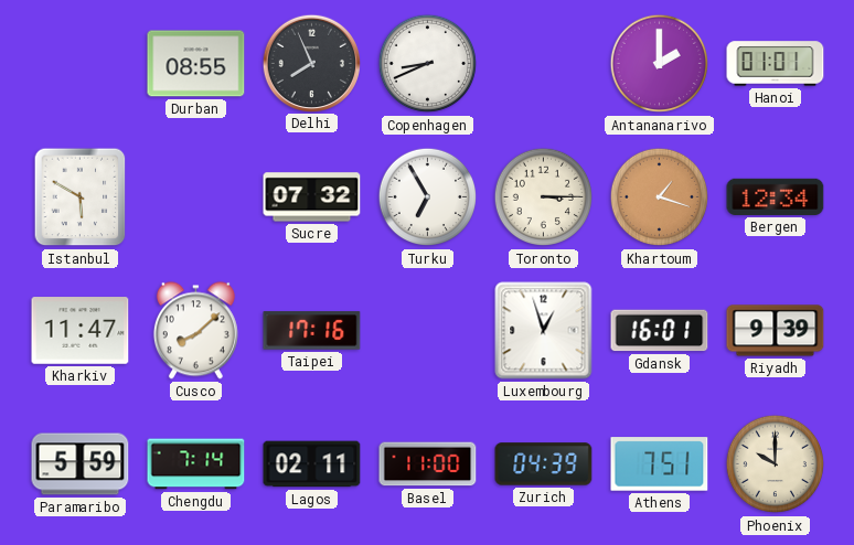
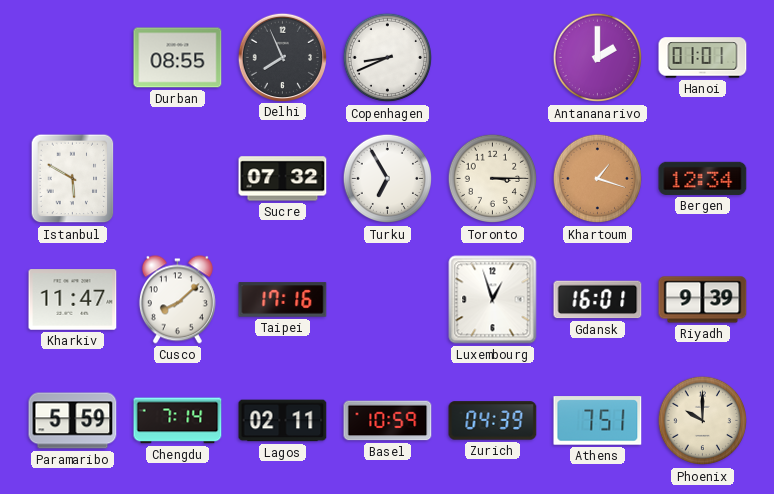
Basel: 11:00 -> 10:59
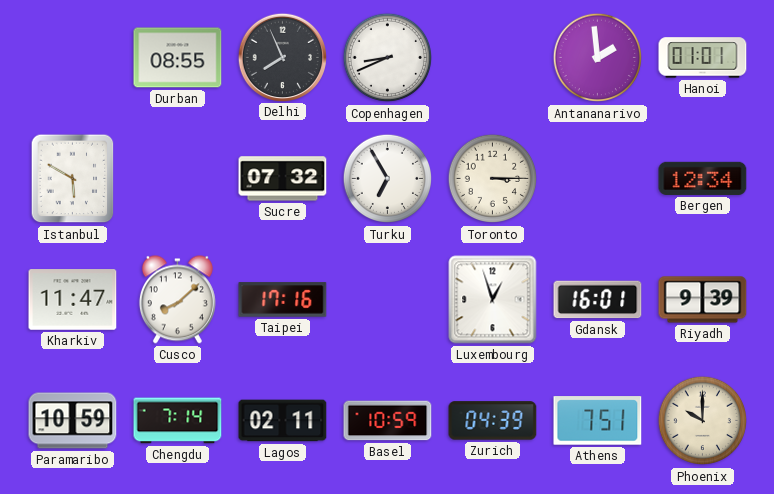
Antananarivo: 2:00 -> 1:59
Khartoum: 1:18 -> none
Paramaribo: 5:59 -> 10:59
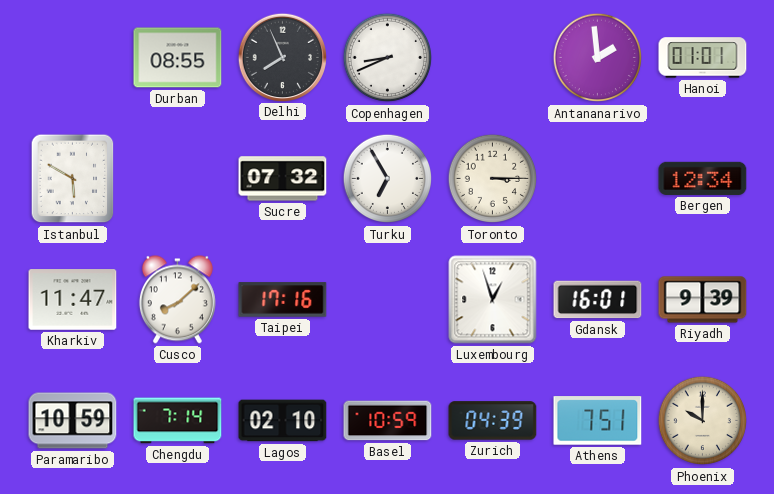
Lagos: 02:11 -> 02:10
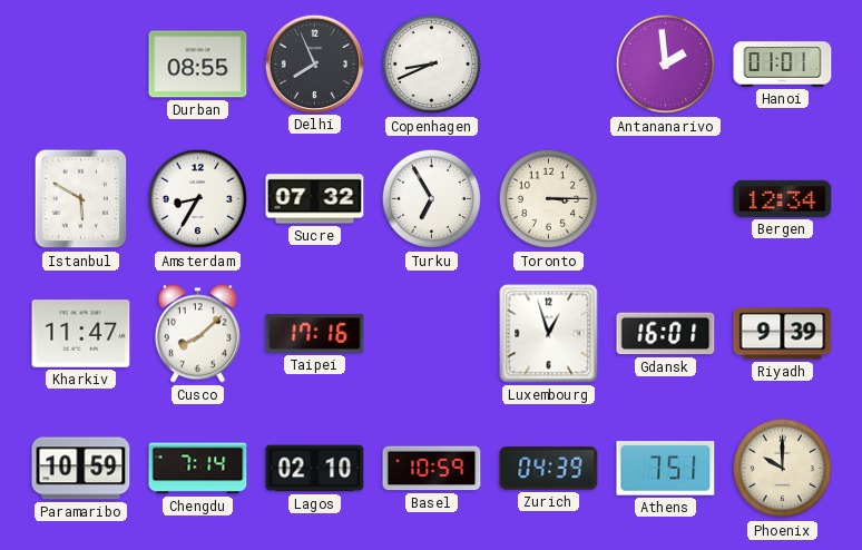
Amsterdam: none -> 8:35
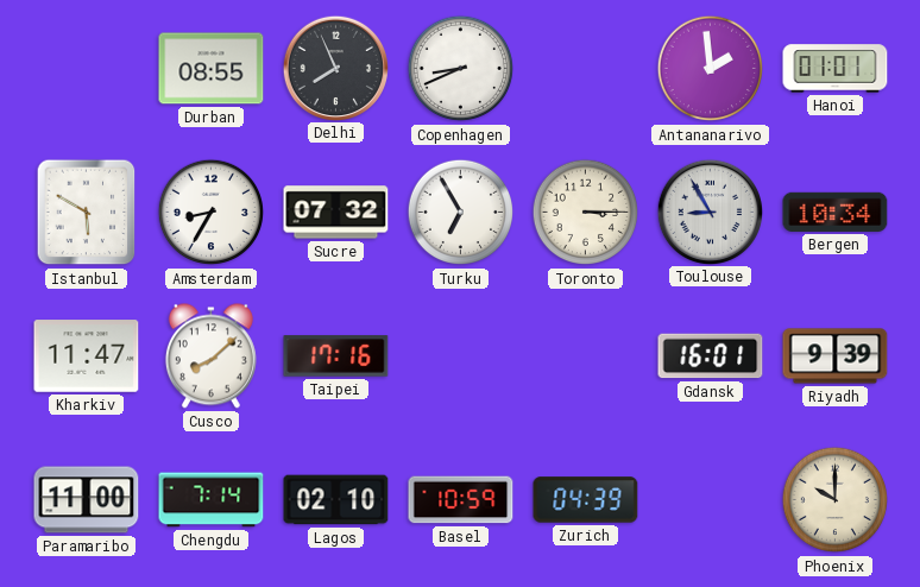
Toulouse: none -> 8:55
Bergen: 12:34 -> 10:34
Luxembourg: 12:57 -> none
Paramaribo: 10:59 -> 11:00
Athens: 7:51 -> none
